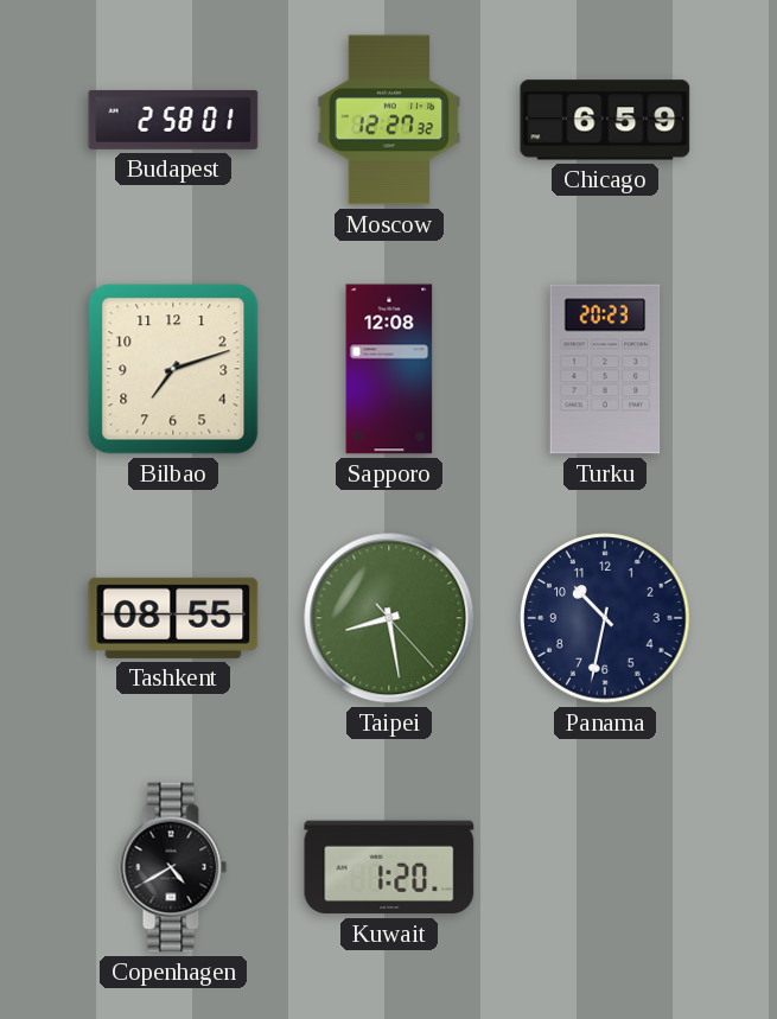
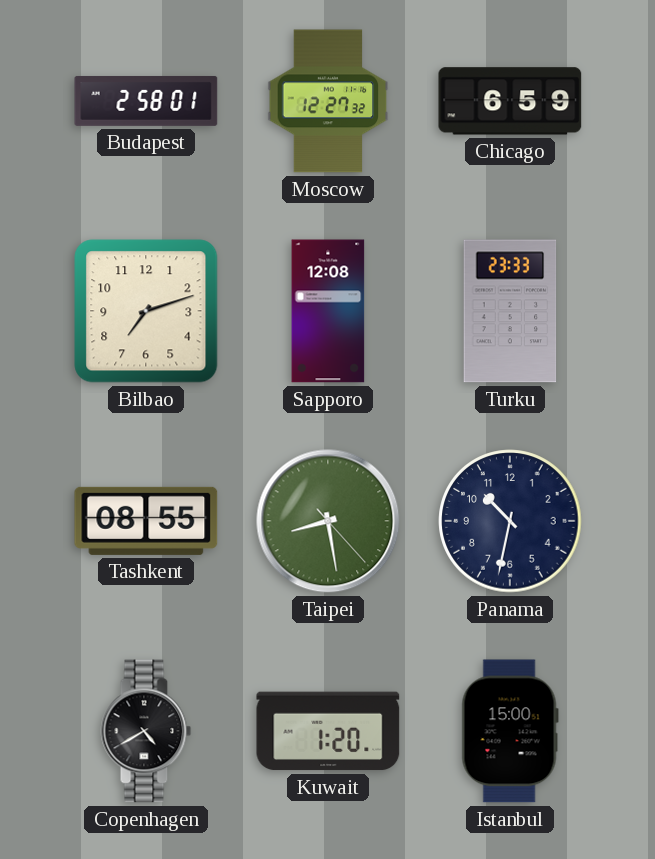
Turku: 20:23 -> 23:33
Istanbul: none -> 15:00
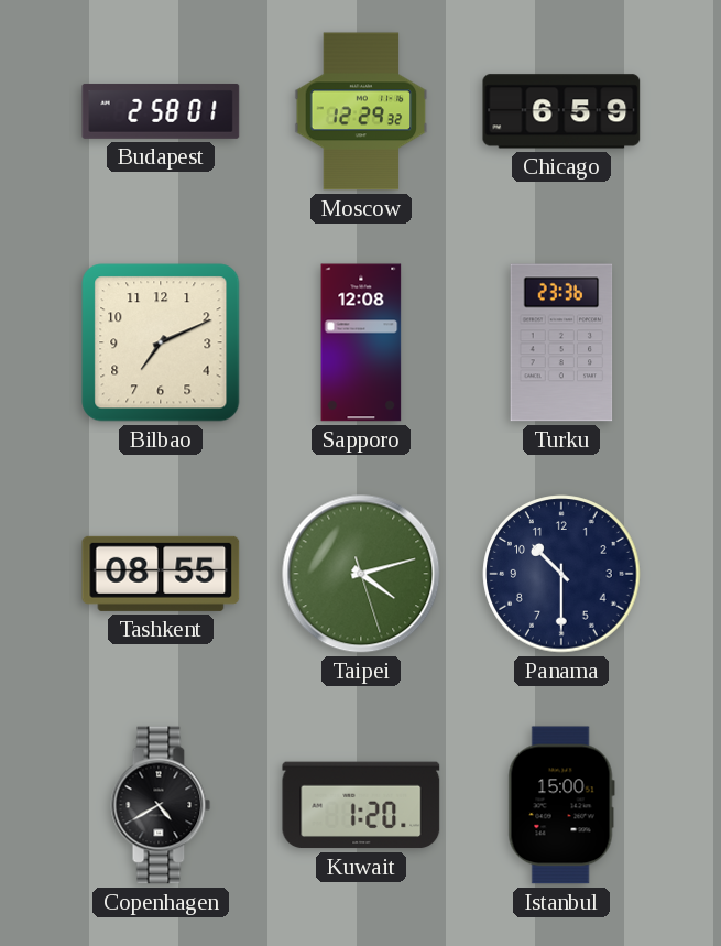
Moscow: 12:27 -> 12:29
Bilbao: 7:12 -> 7:11
Turku: 23:33 -> 23:36
Taipei: 8:28 -> 4:12
Panama: 10:32 -> 10:30
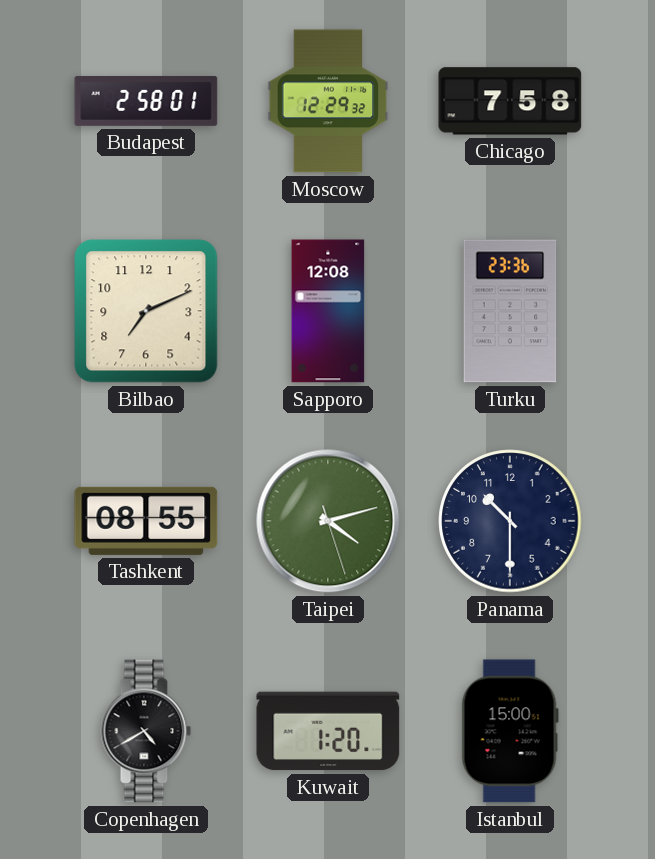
Chicago: 6:59 -> 7:58
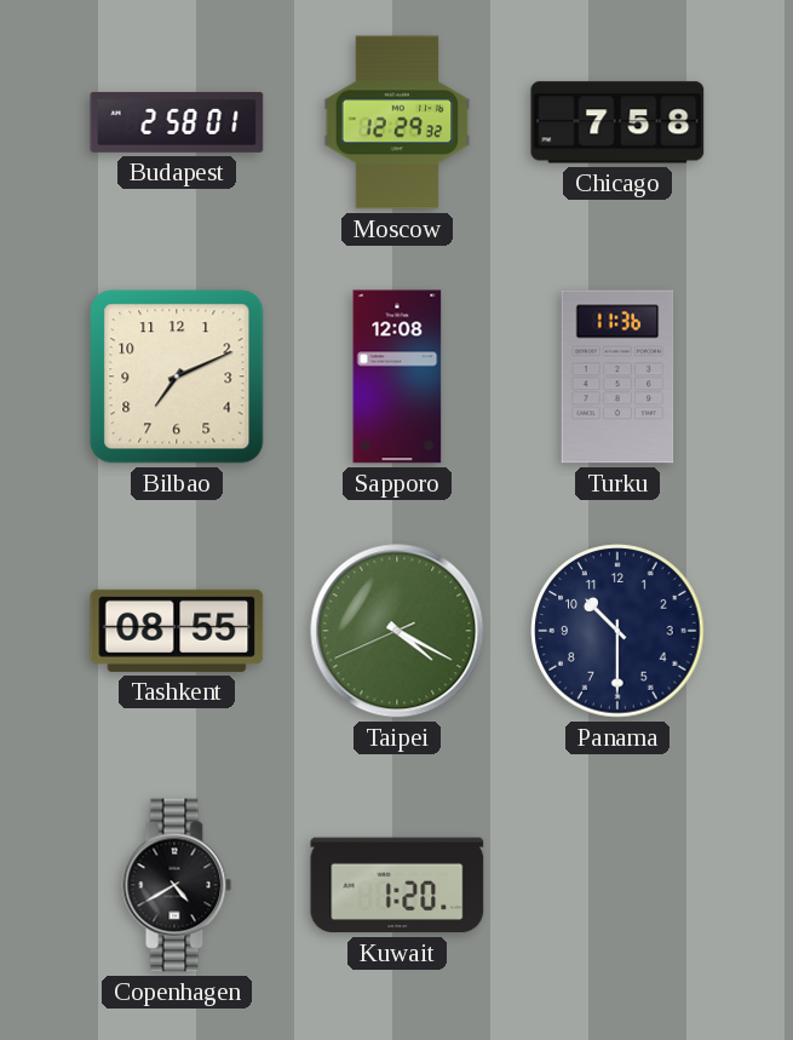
Turku: 23:36 -> 11:36
Taipei: 4:12 -> 4:19
Istanbul: 15:00 -> none
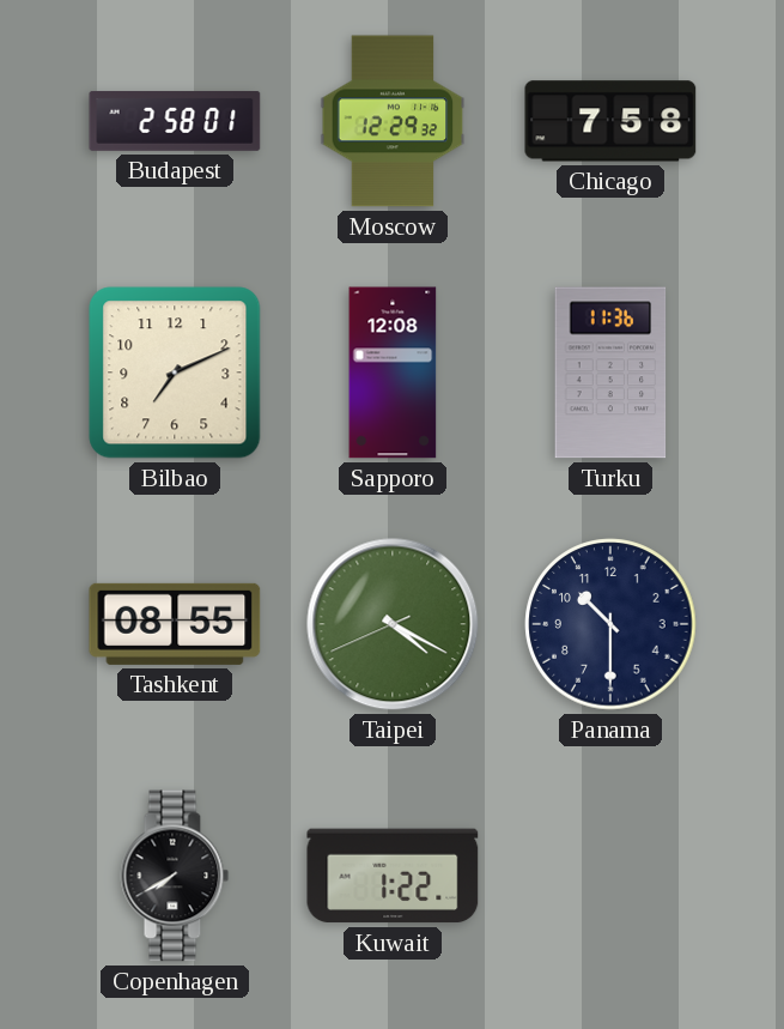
Copenhagen: 4:40 -> 7:40
Kuwait: 1:20 -> 1:22
